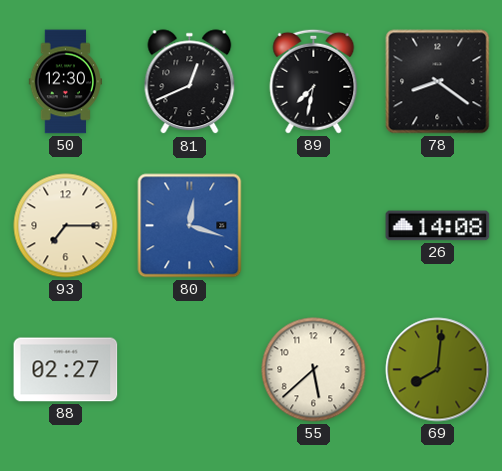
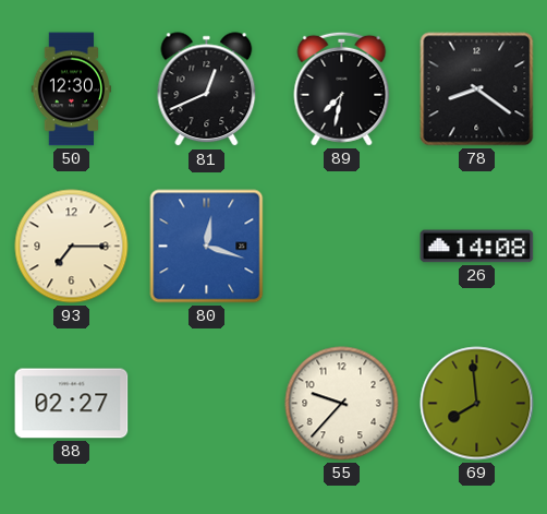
55: 5:38 -> 9:37
69: 8:01 -> 7:59
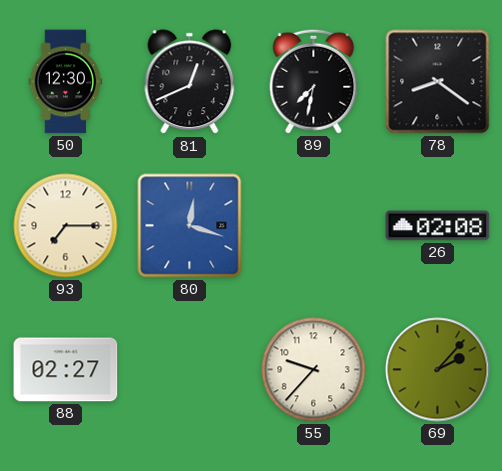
26: 14:08 -> 02:08
69: 7:59 -> 2:07
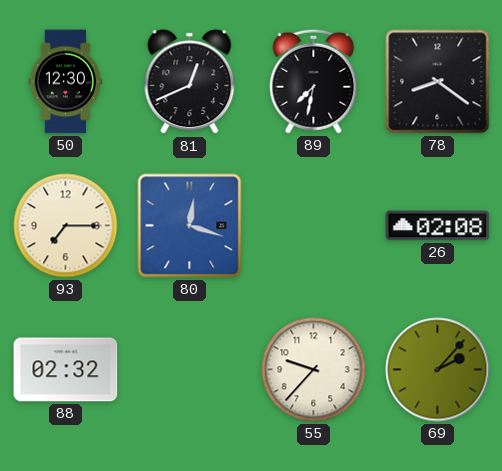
88: 02:27 -> 02:32
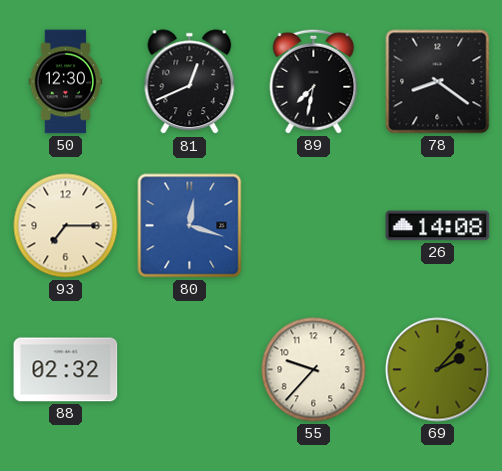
26: 02:08 -> 14:08
